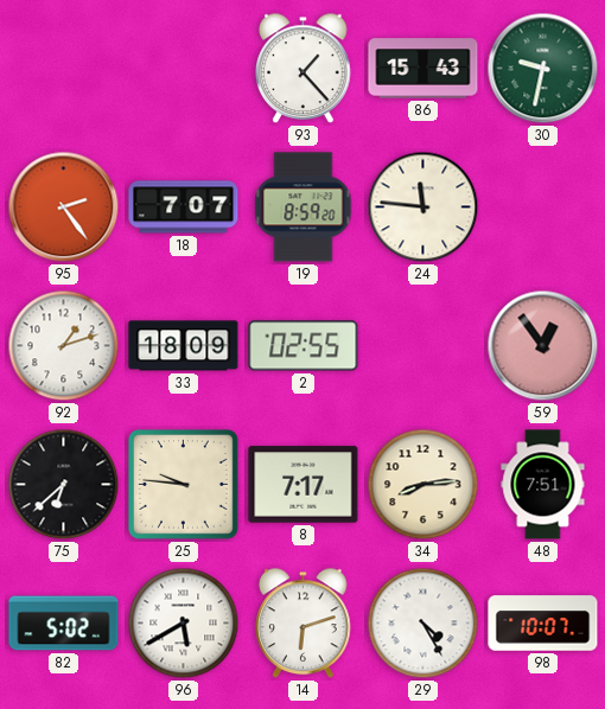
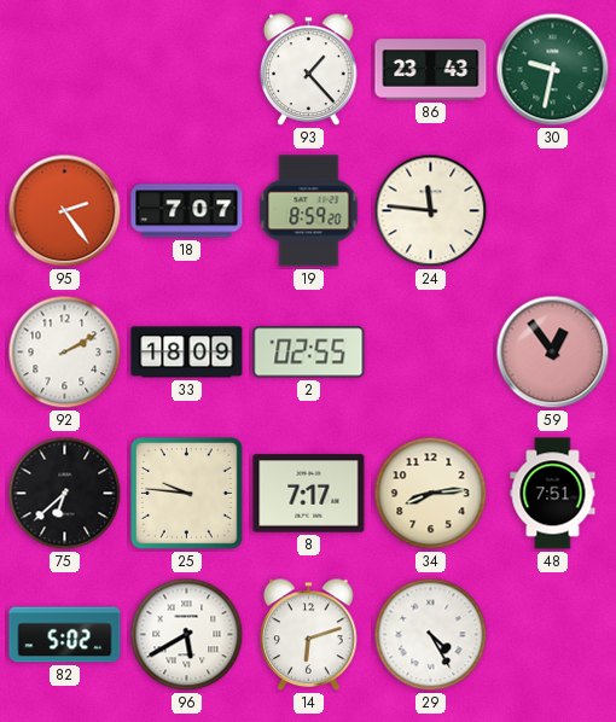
86: 15:43 -> 23:43
92: 1:12 -> 2:10
98: 10:07 -> none
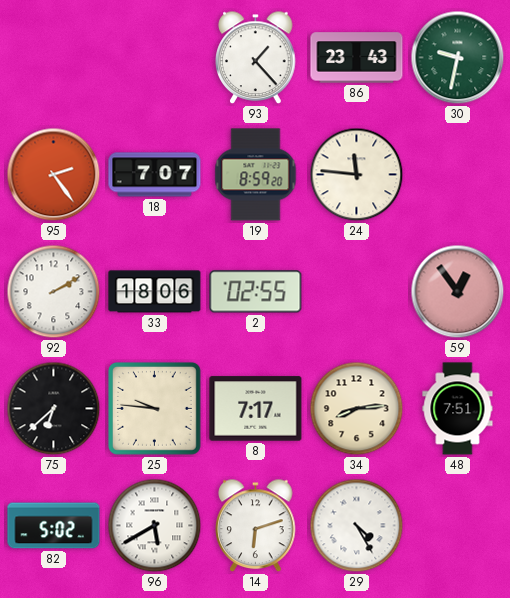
33: 18:09 -> 18:06
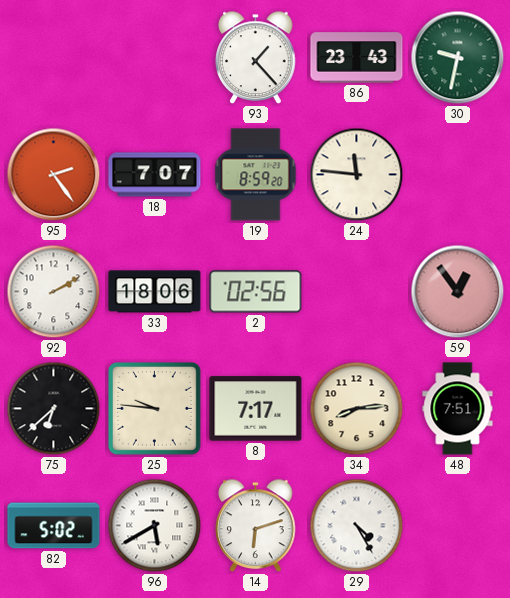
2: 02:55 -> 02:56
